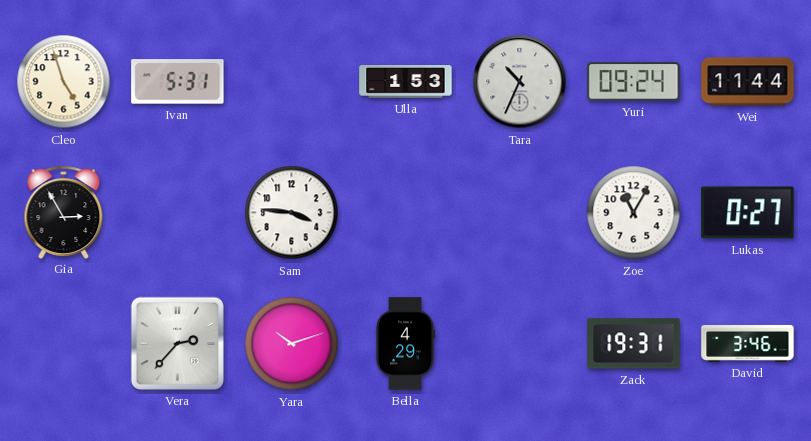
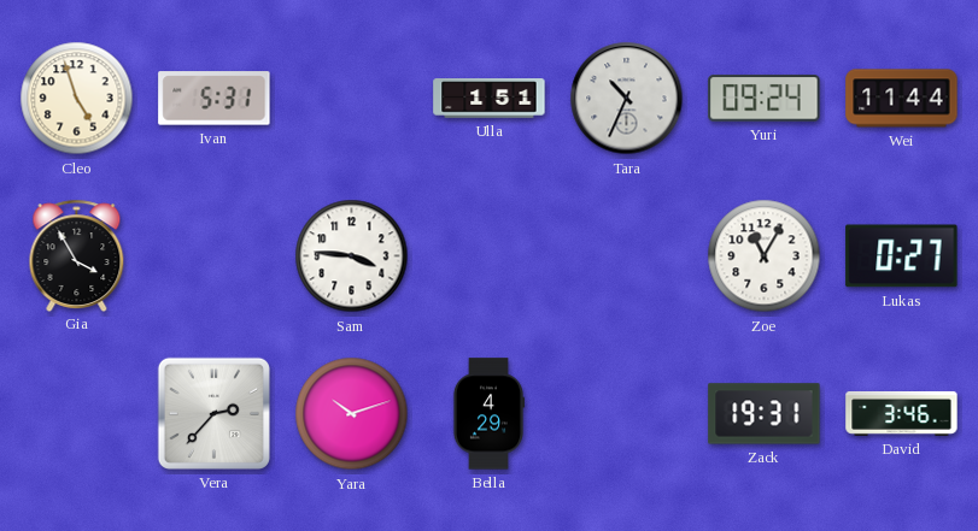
Ulla: 1:53 -> 1:51
Gia: 2:55 -> 3:55
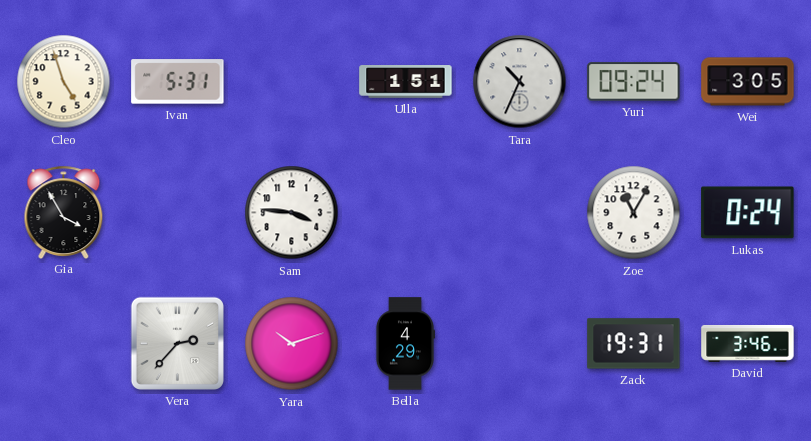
Wei: 11:44 -> 3:05
Lukas: 0:27 -> 0:24
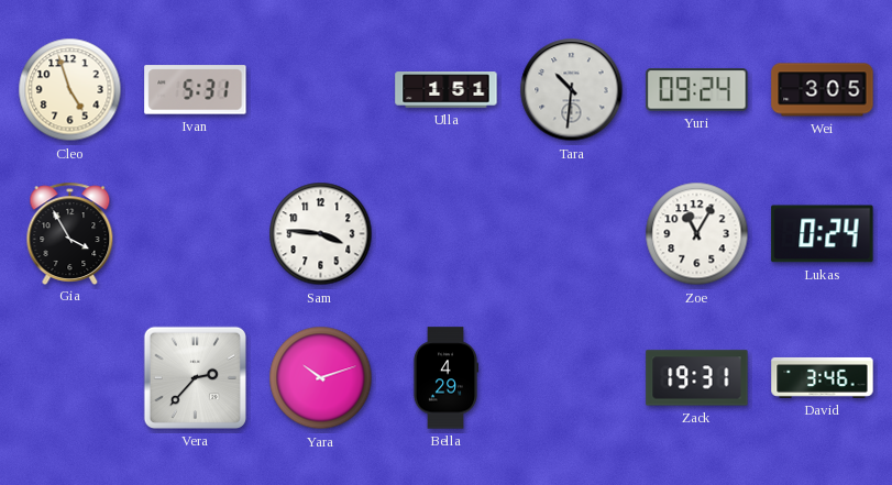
Tara: 10:34 -> 10:31
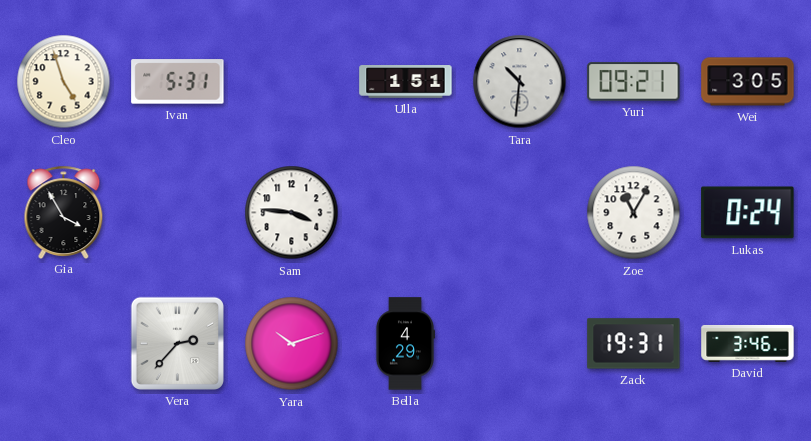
Yuri: 09:24 -> 09:21
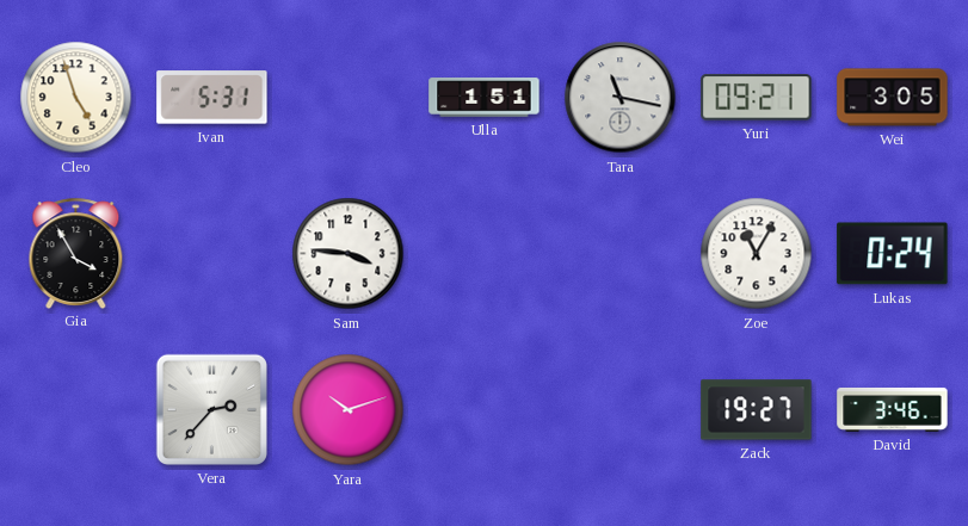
Tara: 10:31 -> 11:17
Bella: 4:29 -> none
Zack: 19:31 -> 19:27
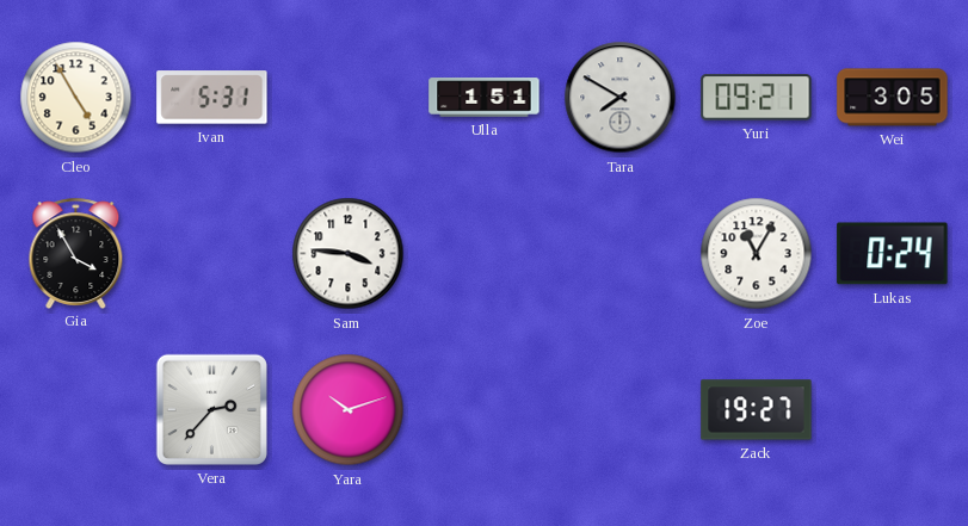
Cleo: 4:57 -> 4:55
Tara: 11:17 -> 7:50
David: 3:46 -> none
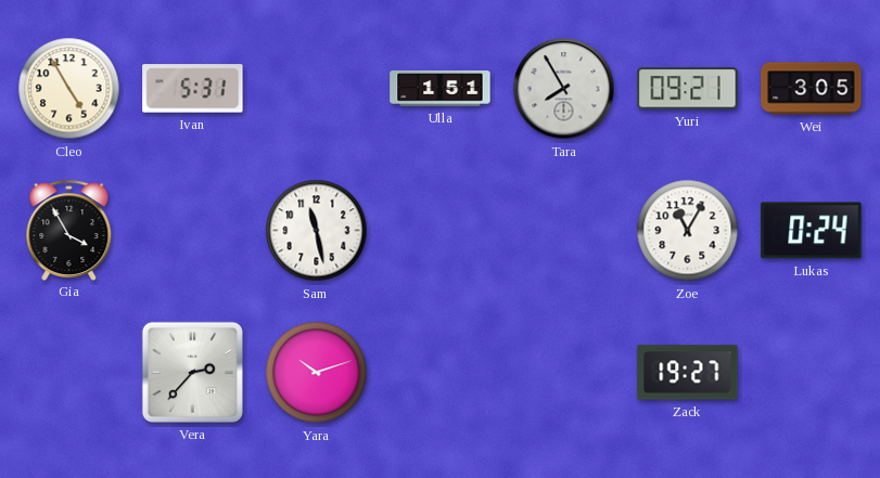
Tara: 7:50 -> 7:55
Sam: 3:46 -> 11:28
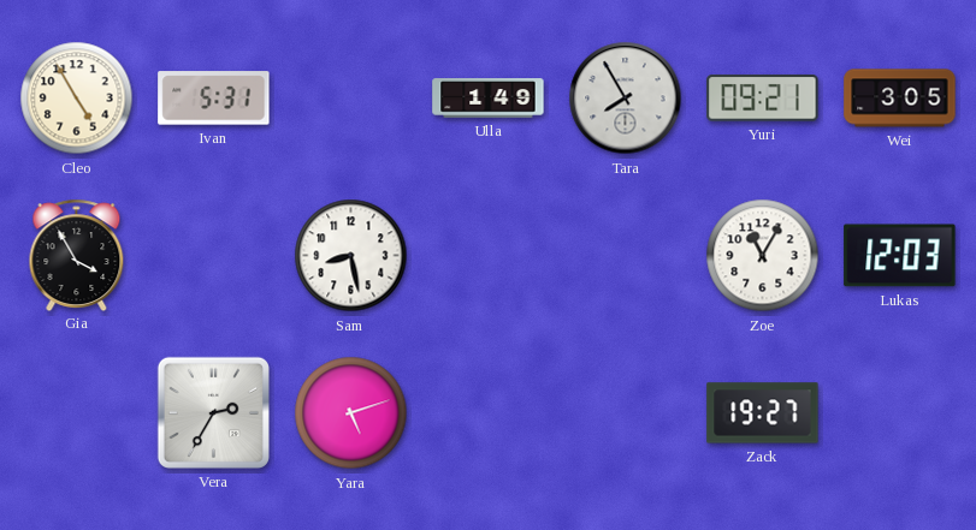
Ulla: 1:51 -> 1:49
Sam: 11:28 -> 8:28
Lukas: 0:24 -> 12:03
Vera: 2:37 -> 2:35
Yara: 10:12 -> 5:12
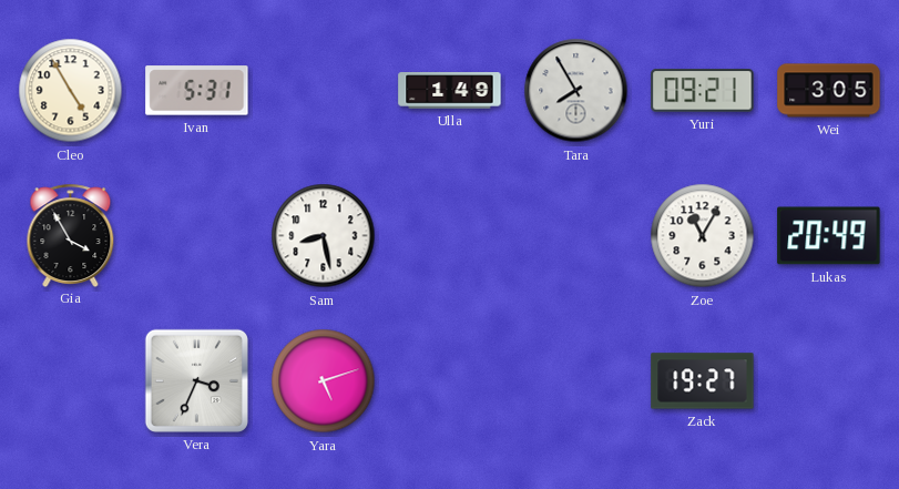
Lukas: 12:03 -> 20:49
Vera: 2:35 -> 3:34
